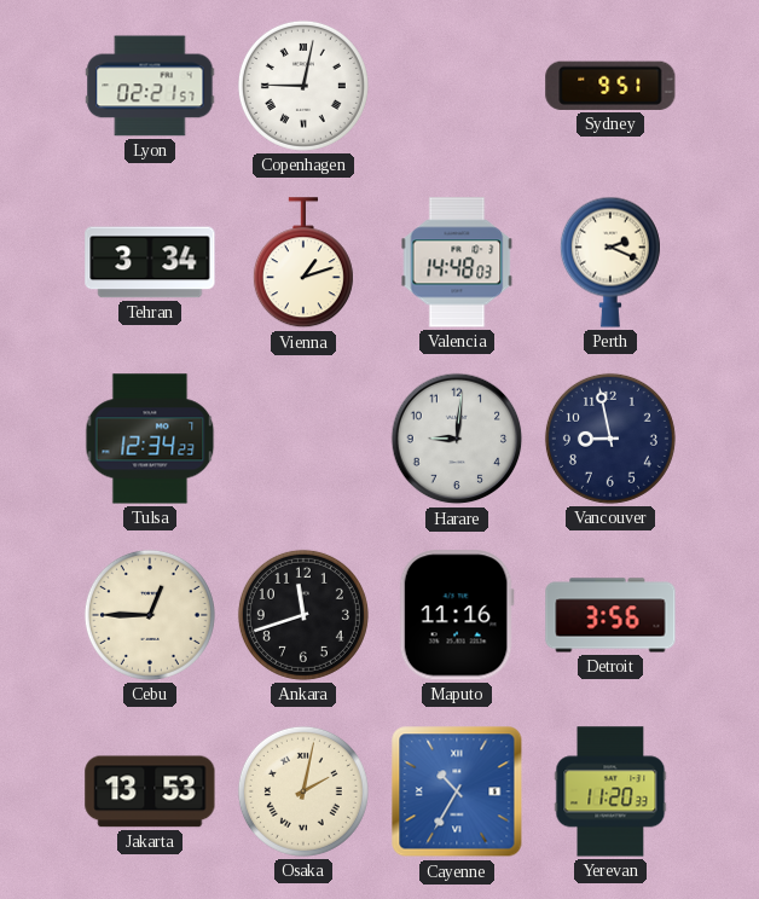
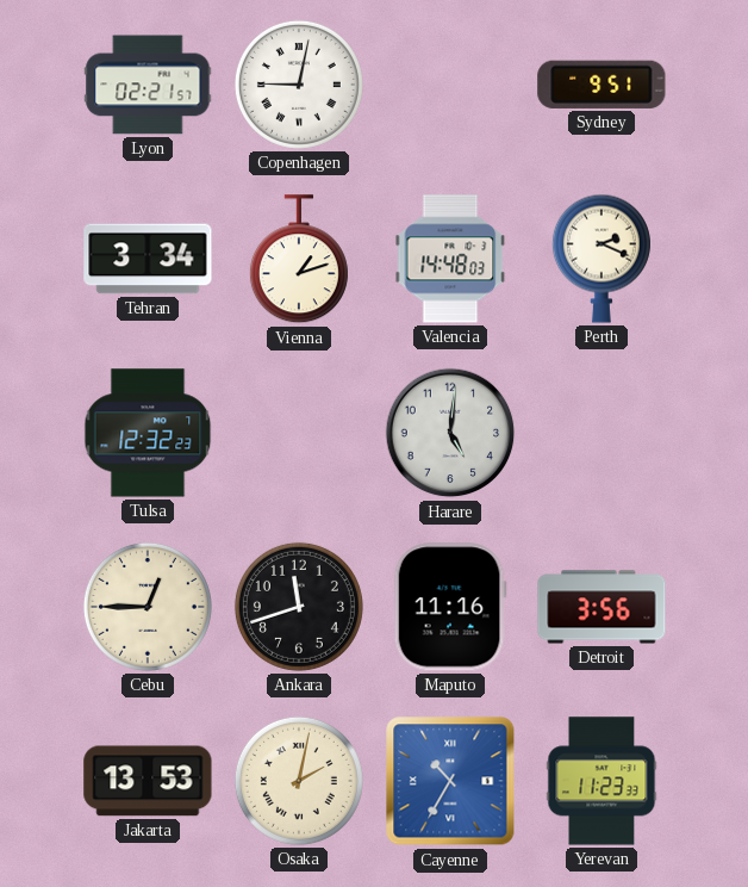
Tulsa: 12:34 -> 12:32
Harare: 9:01 -> 5:01
Vancouver: 8:58 -> none
Yerevan: 11:20 -> 11:23
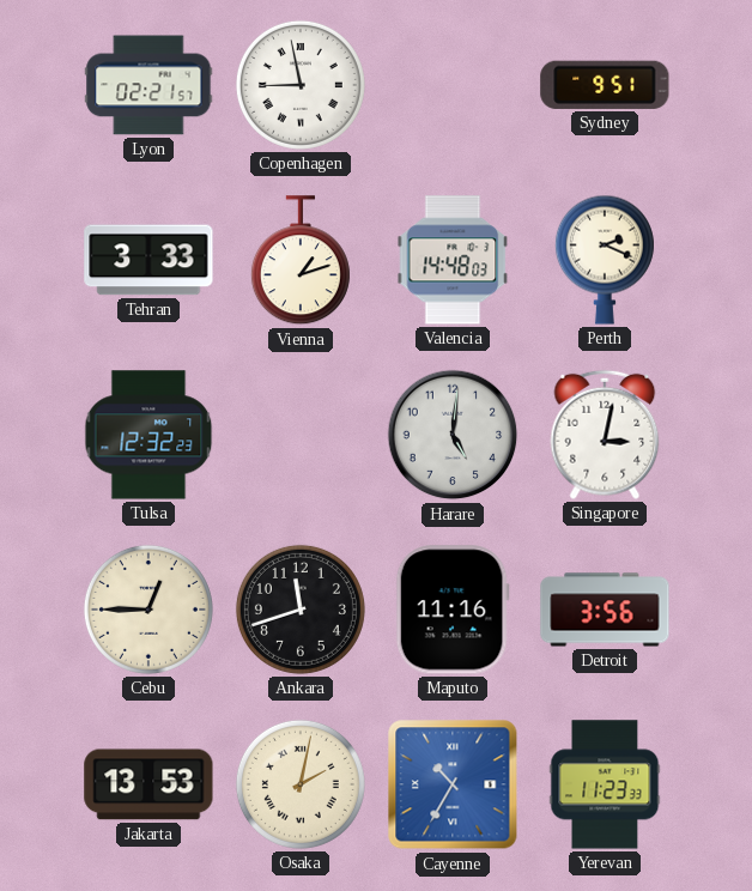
Copenhagen: 9:02 -> 8:58
Tehran: 3:34 -> 3:33
Singapore: none -> 3:02
